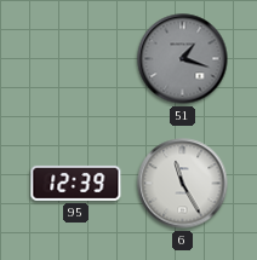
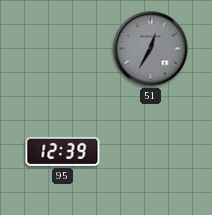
51: 1:18 -> 12:35
6: 11:25 -> none
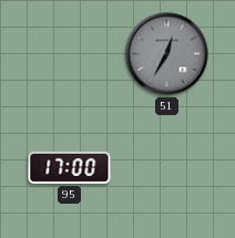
95: 12:39 -> 17:00
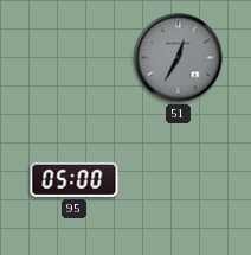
95: 17:00 -> 05:00
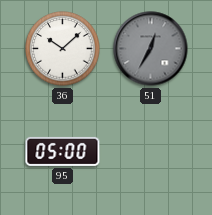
36: none -> 10:08
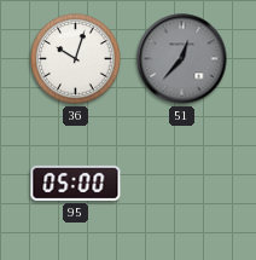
36: 10:08 -> 10:03
51: 12:35 -> 12:37
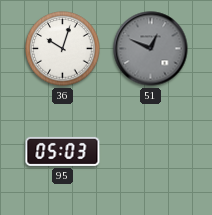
51: 12:37 -> 12:49
95: 05:00 -> 05:03
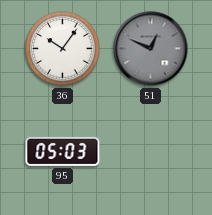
36: 10:03 -> 10:06
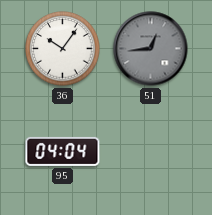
51: 12:49 -> 12:44
95: 05:03 -> 04:04
